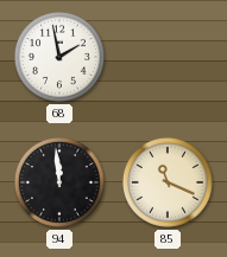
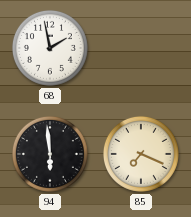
94: 11:59 -> 5:59
85: 11:19 -> 7:19
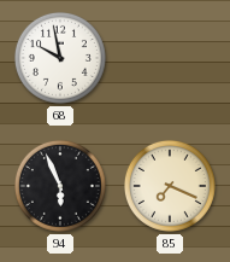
68: 1:58 -> 9:58
94: 5:59 -> 5:56
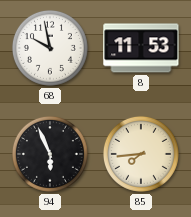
8: none -> 11:53
85: 7:19 -> 7:44
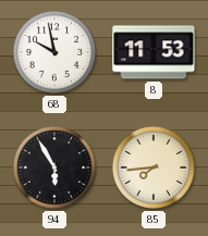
94: 5:56 -> 5:55
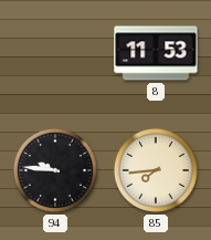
68: 9:58 -> none
94: 5:55 -> 9:46
